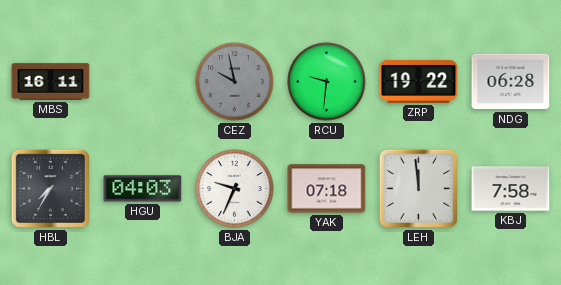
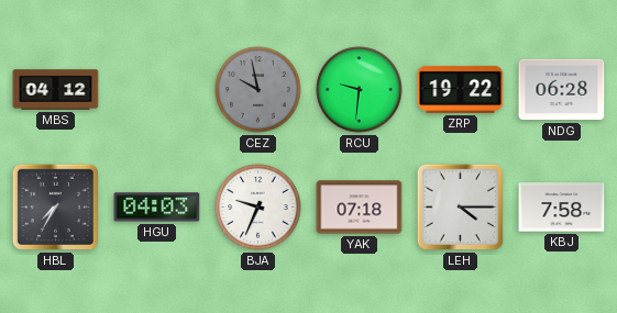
MBS: 16:11 -> 04:12
LEH: 11:59 -> 4:15
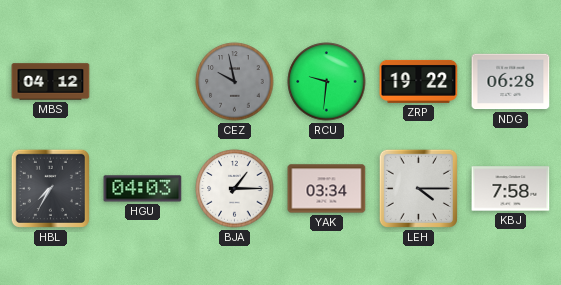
BJA: 9:34 -> 1:15
YAK: 07:18 -> 03:34
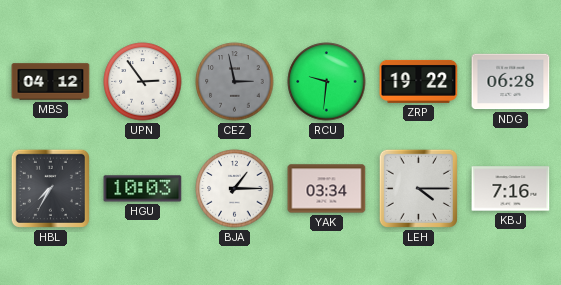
UPN: none -> 2:54
CEZ: 9:58 -> 2:58
HGU: 04:03 -> 10:03
KBJ: 7:58 -> 7:16
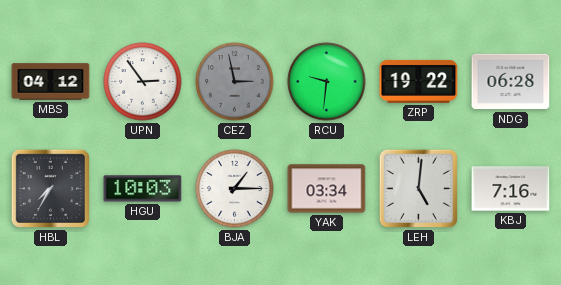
LEH: 4:15 -> 5:01
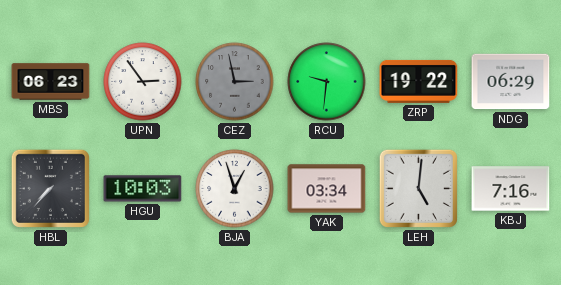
MBS: 04:12 -> 06:23
NDG: 06:28 -> 06:29
HBL: 7:35 -> 7:37
BJA: 1:15 -> 12:57
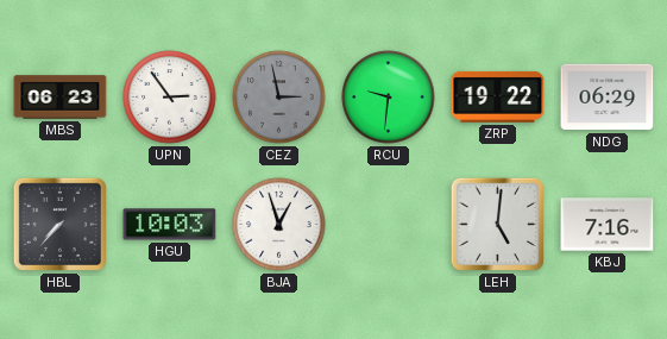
YAK: 03:34 -> none
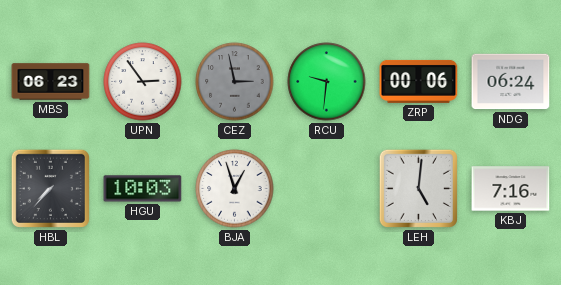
ZRP: 19:22 -> 00:06
NDG: 06:29 -> 06:24
